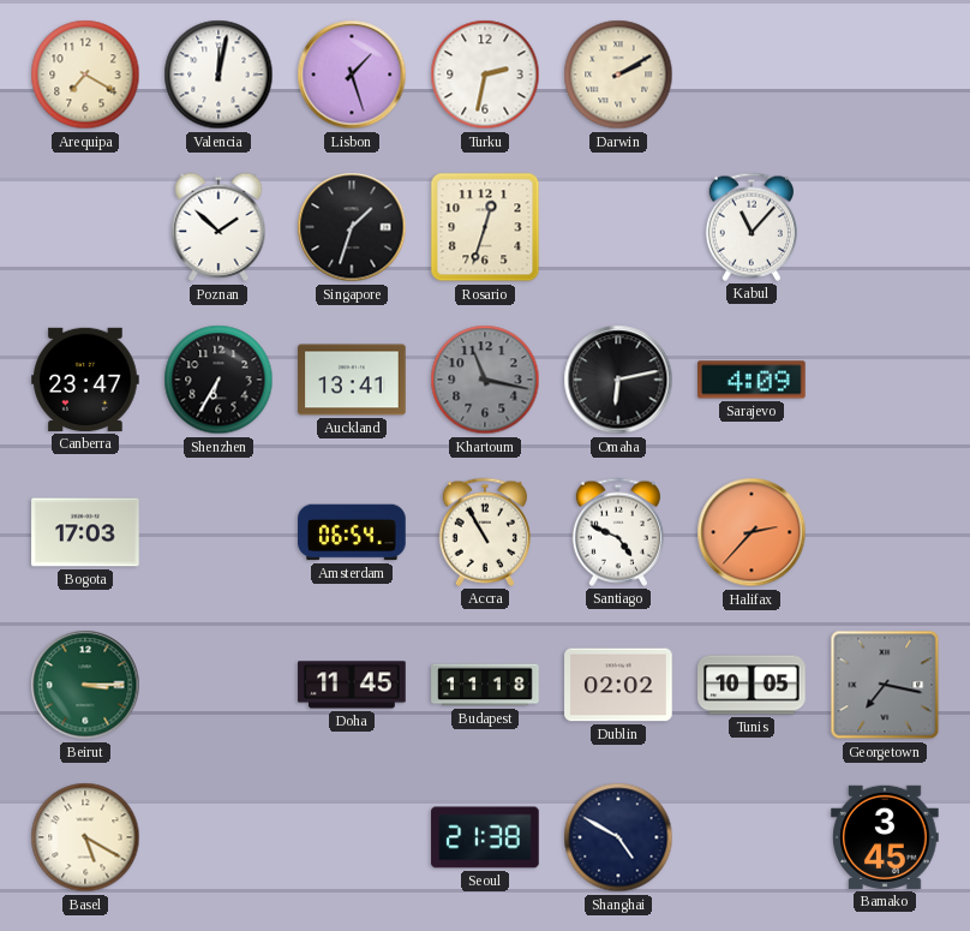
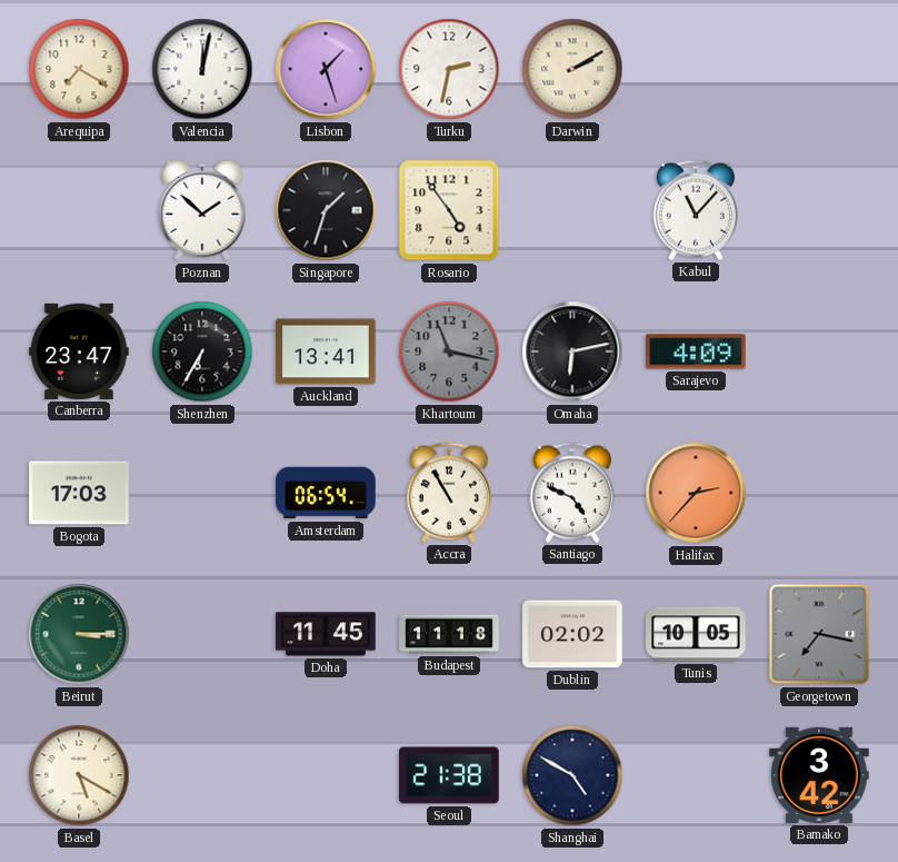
Rosario: 12:33 -> 4:54
Bamako: 3:45 -> 3:42
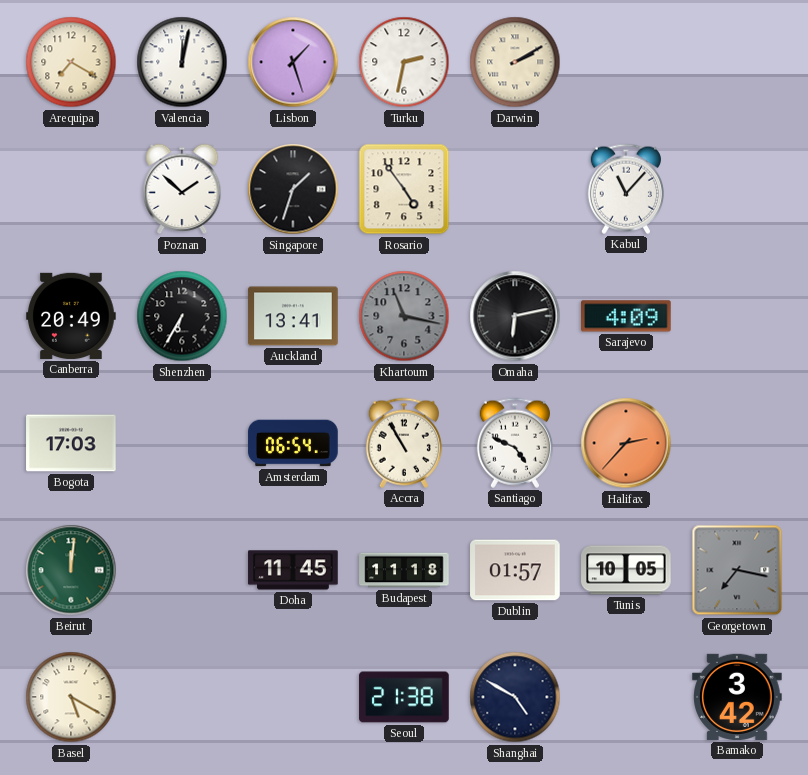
Canberra: 23:47 -> 20:49
Beirut: 3:15 -> 12:01
Dublin: 02:02 -> 01:57
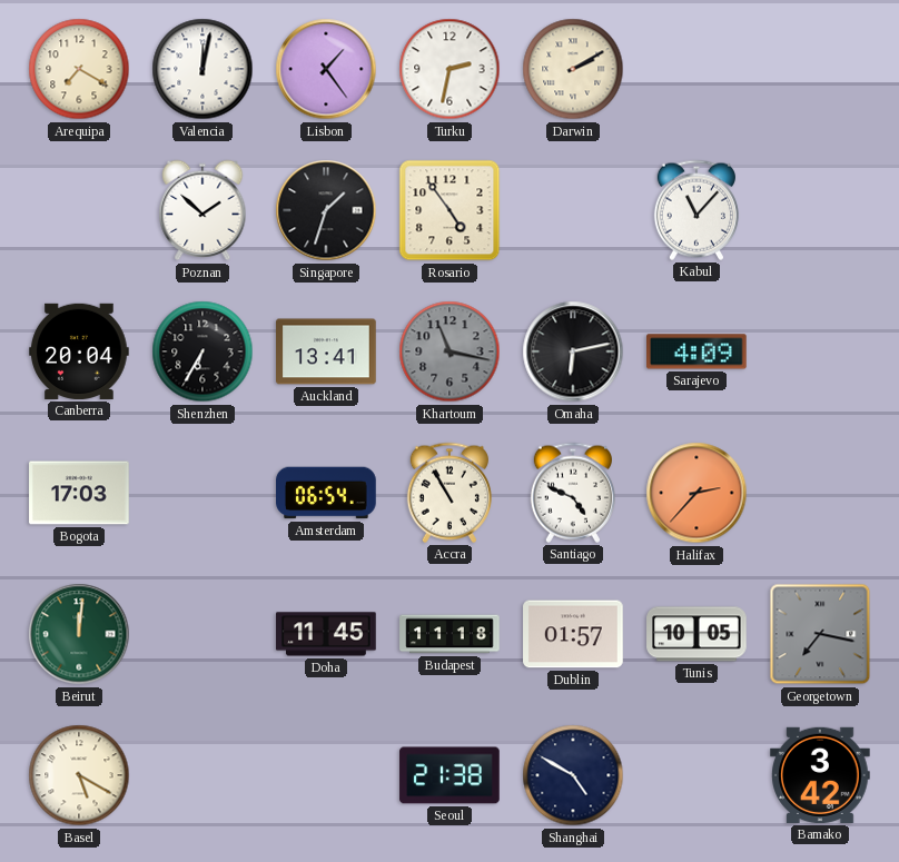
Lisbon: 1:27 -> 1:24
Canberra: 20:49 -> 20:04
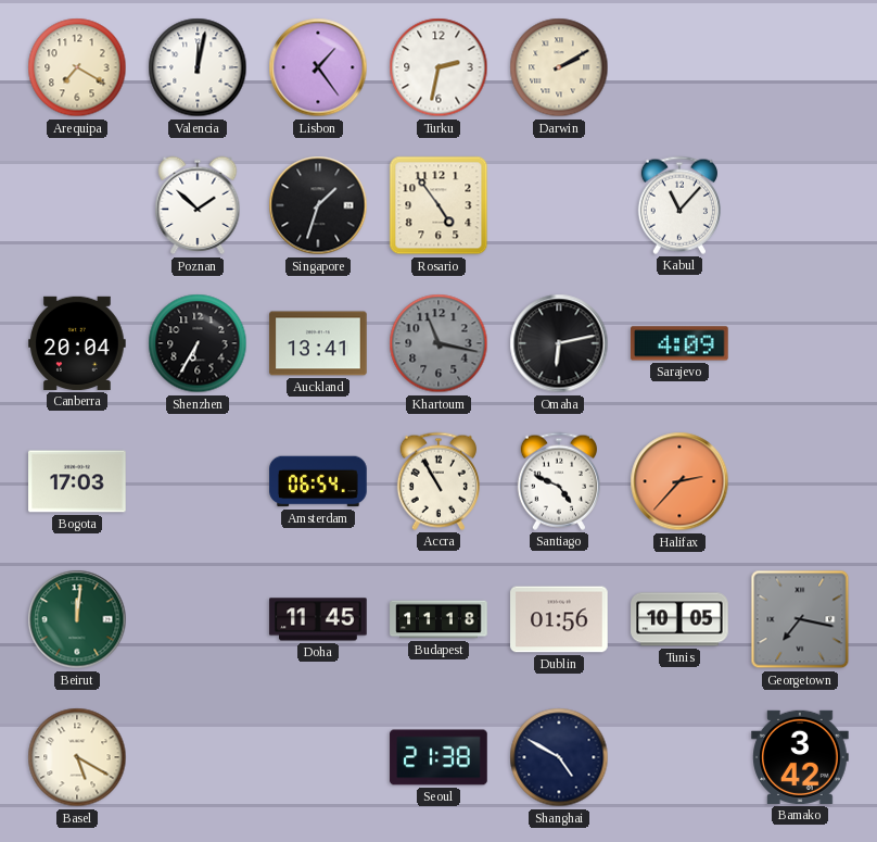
Dublin: 01:57 -> 01:56
